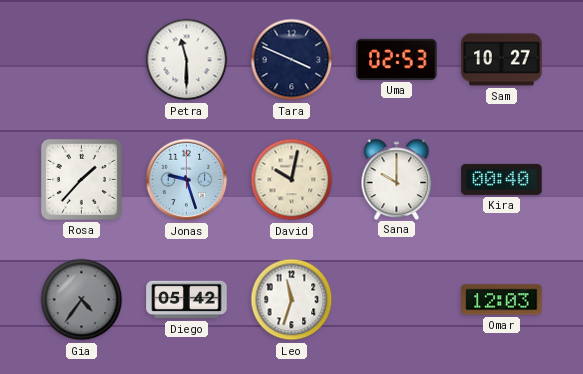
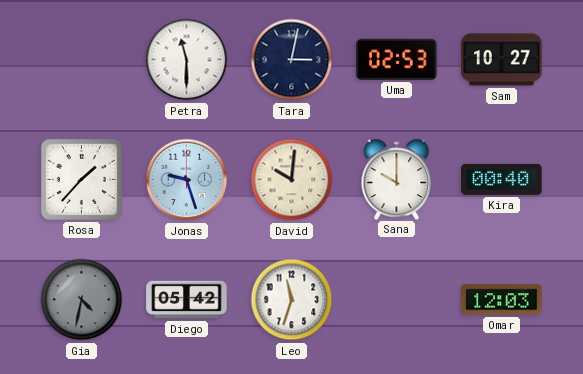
Tara: 3:49 -> 3:02
David: 10:02 -> 10:01
Gia: 4:36 -> 4:32
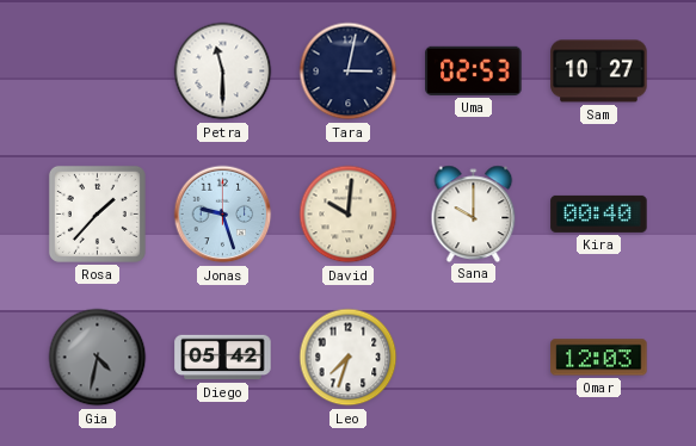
Leo: 11:33 -> 7:33
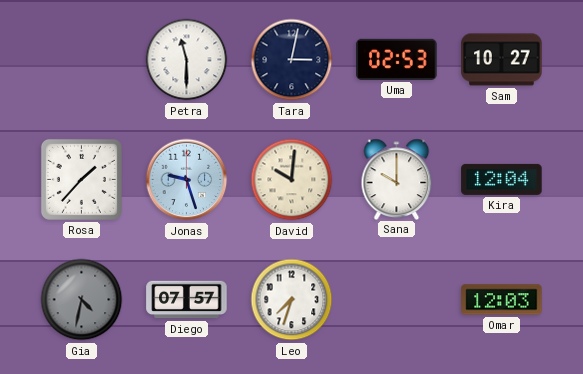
Kira: 00:40 -> 12:04
Diego: 05:42 -> 07:57
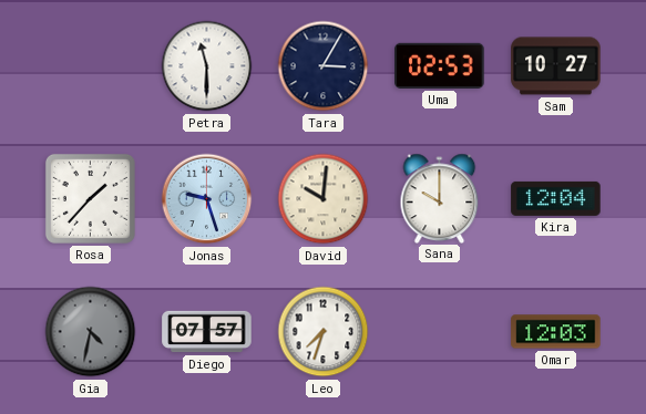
Tara: 3:02 -> 3:05
